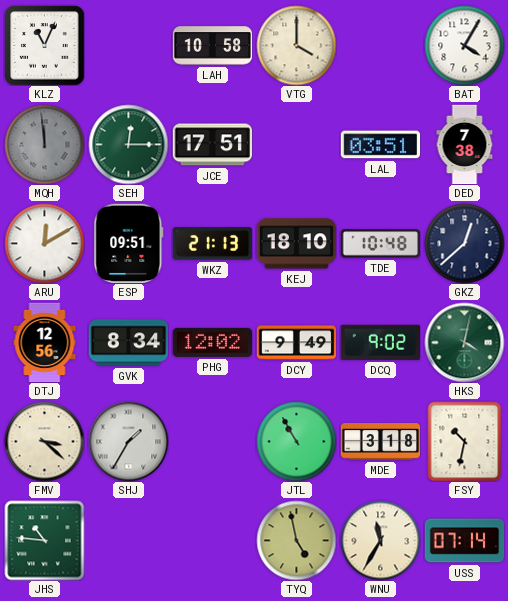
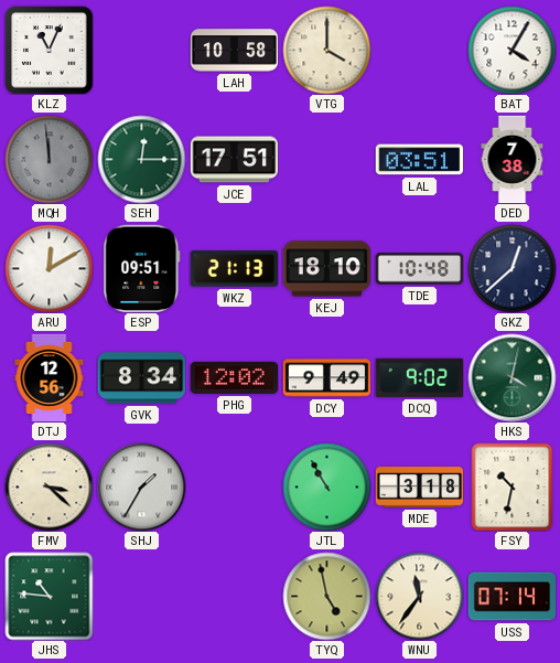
WNU: 11:35 -> 11:36
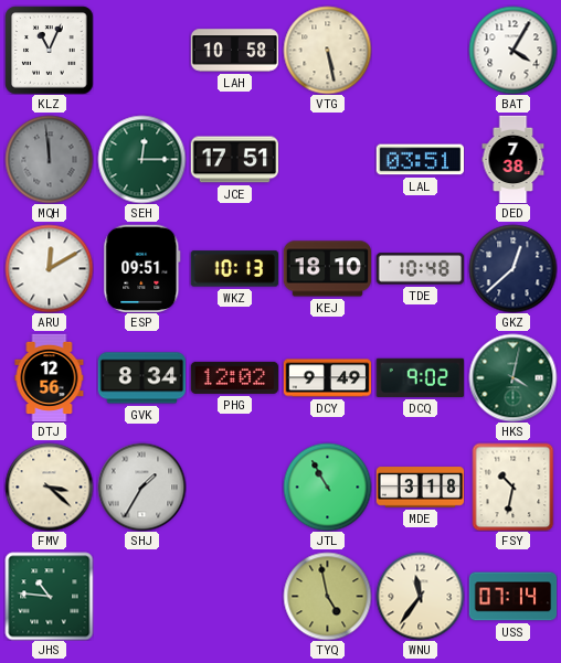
VTG: 4:00 -> 5:28
WKZ: 21:13 -> 10:13
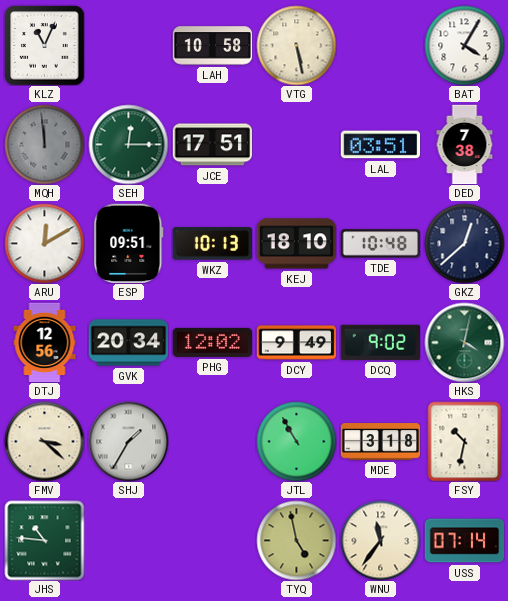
GVK: 8:34 -> 20:34
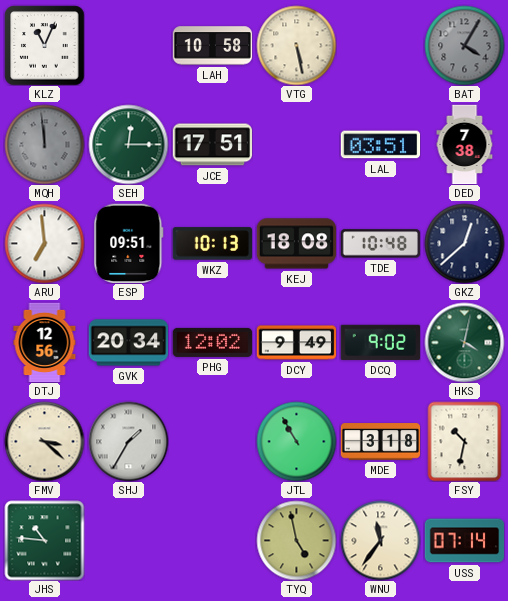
BAT dial: white -> grey
ARU: 12:10 -> 6:59
KEJ: 18:10 -> 18:08
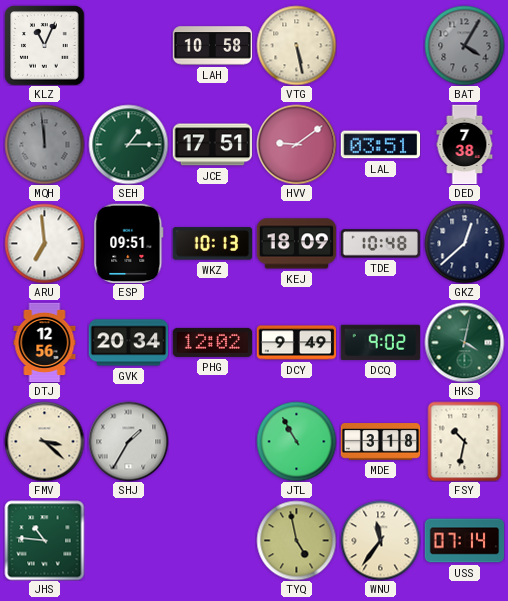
SEH: 12:15 -> 1:15
HVV: none -> 9:09
KEJ: 18:08 -> 18:09
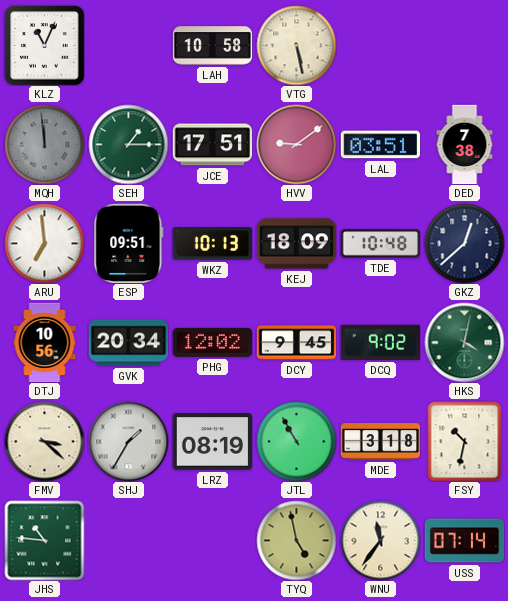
BAT: 4:05 -> none
DTJ: 12:56 -> 10:56
DCY: 9:49 -> 9:45
LRZ: none -> 08:19
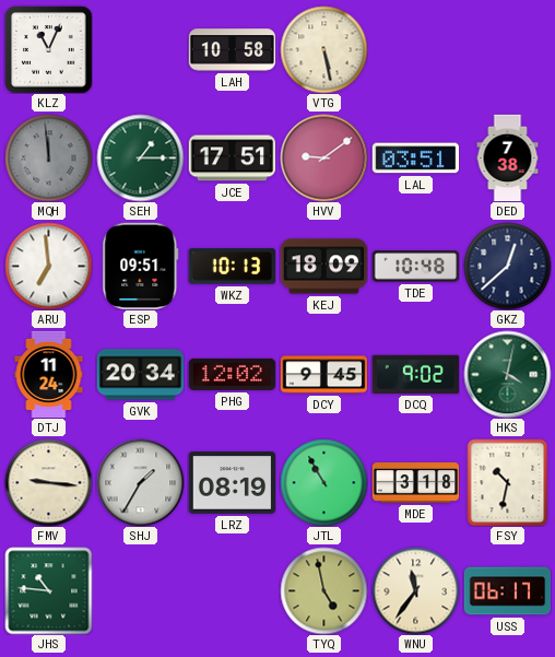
DTJ: 10:56 -> 11:24
FMV: 3:22 -> 9:16
USS: 07:14 -> 06:17
